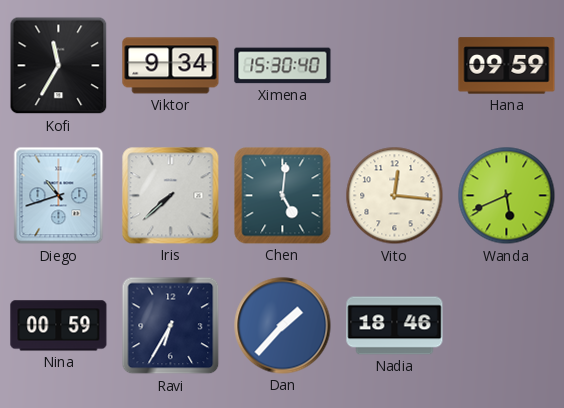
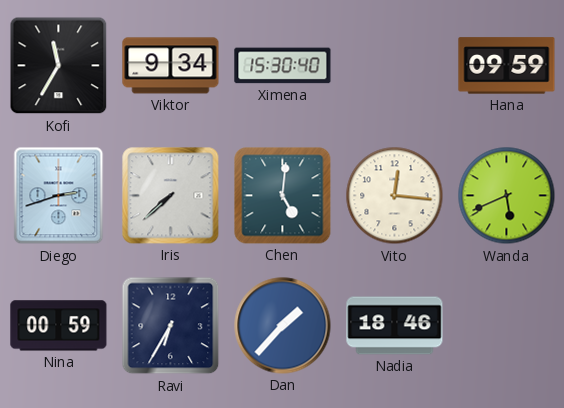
Diego: 10:42 -> 2:42
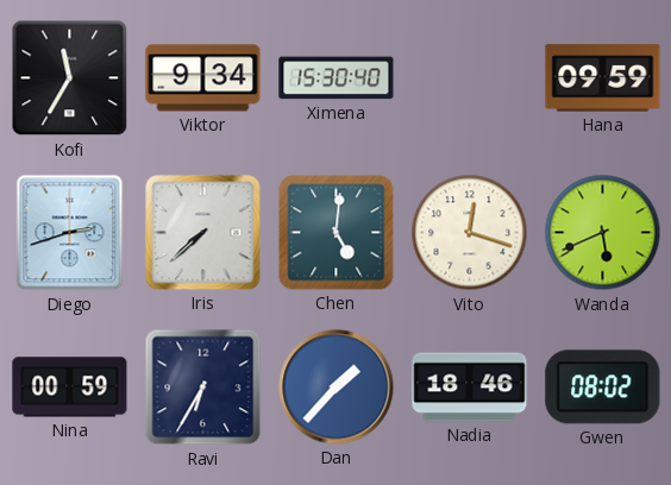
Vito: 12:16 -> 12:18
Gwen: none -> 08:02
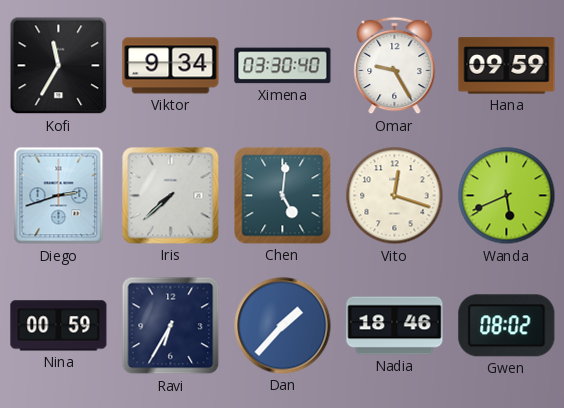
Ximena: 15:30 -> 03:30
Omar: none -> 9:25
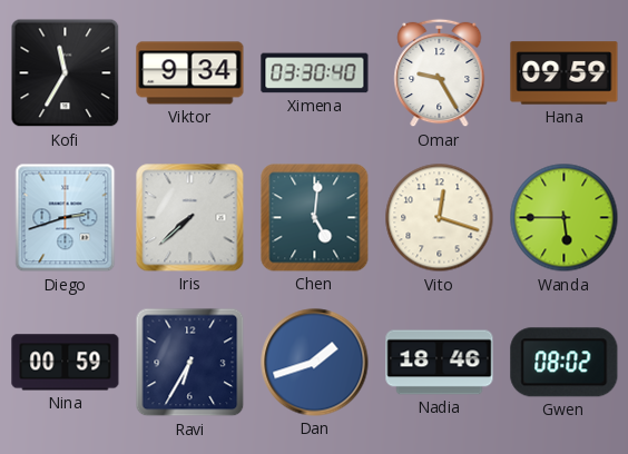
Wanda: 5:41 -> 5:45
Dan: 1:37 -> 1:42
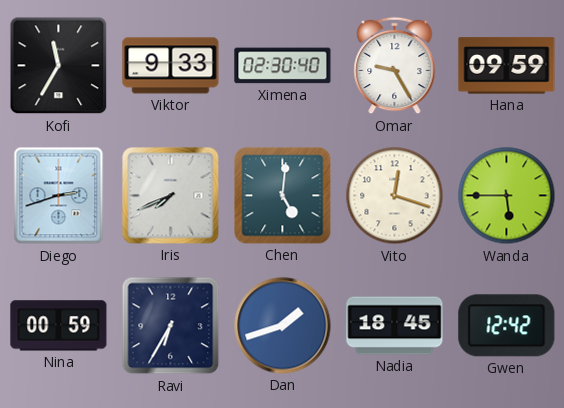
Viktor: 9:34 -> 9:33
Ximena: 03:30 -> 02:30
Iris: 7:38 -> 7:41
Nadia: 18:46 -> 18:45
Gwen: 08:02 -> 12:42
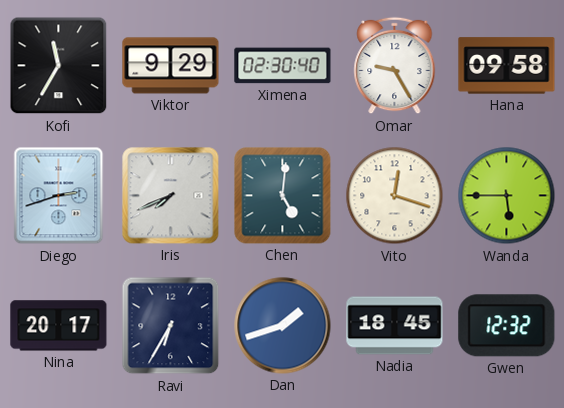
Viktor: 9:33 -> 9:29
Hana: 09:59 -> 09:58
Nina: 00:59 -> 20:17
Gwen: 12:42 -> 12:32
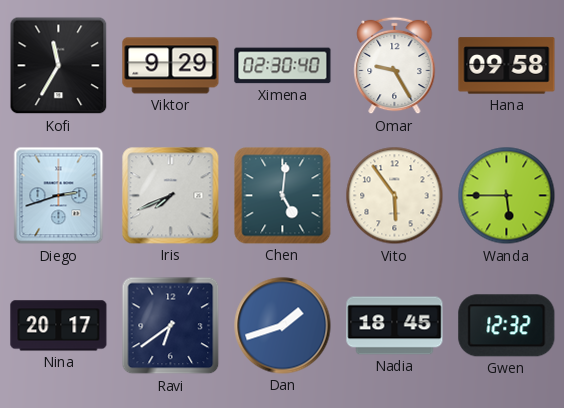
Vito: 12:18 -> 5:54
Ravi: 6:35 -> 6:39
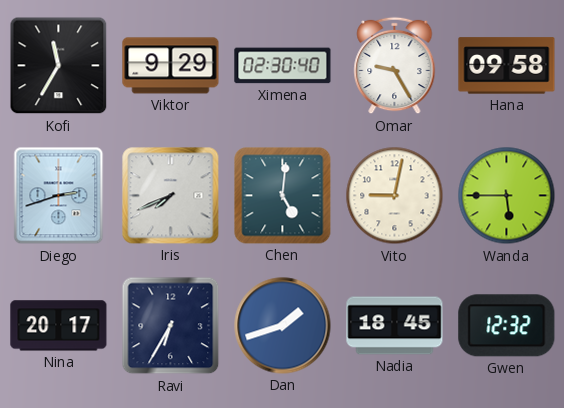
Vito: 5:54 -> 9:02
Ravi: 6:39 -> 6:35
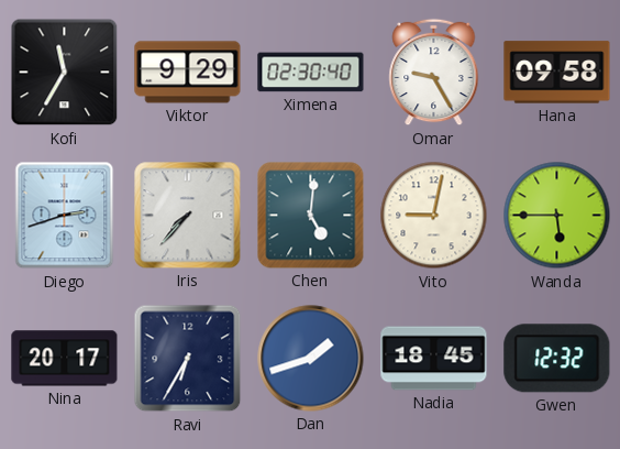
Iris: 7:41 -> 7:37
